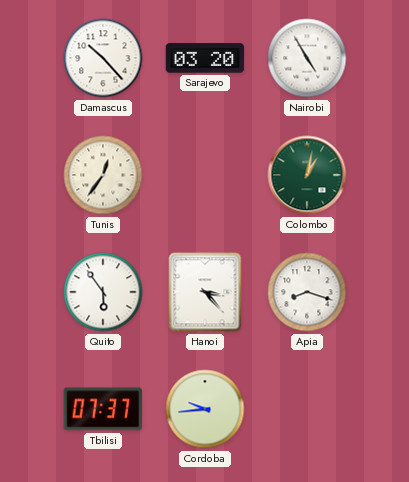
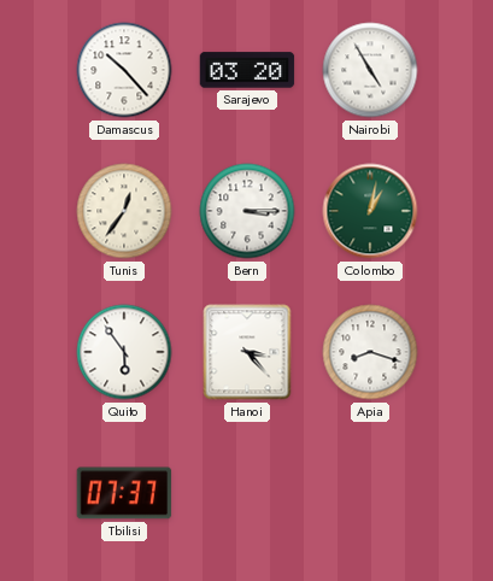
Bern: none -> 3:15
Cordoba: 9:44 -> none
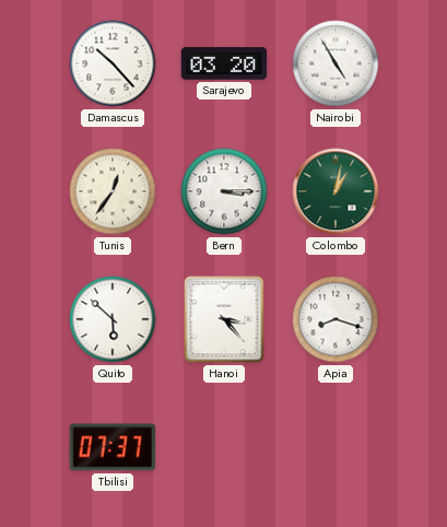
Quito: 5:54 -> 5:52
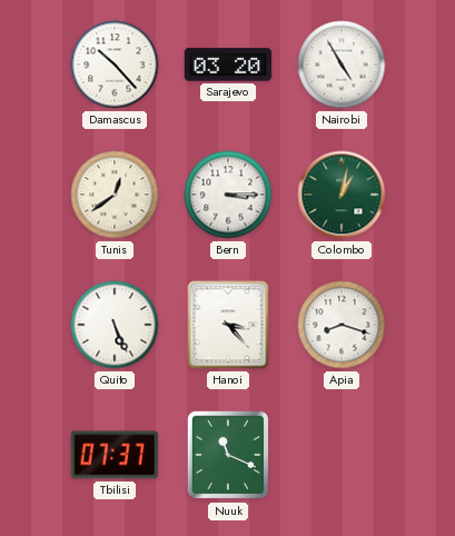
Tunis: 12:36 -> 12:39
Quito: 5:52 -> 5:26
Nuuk: none -> 11:19
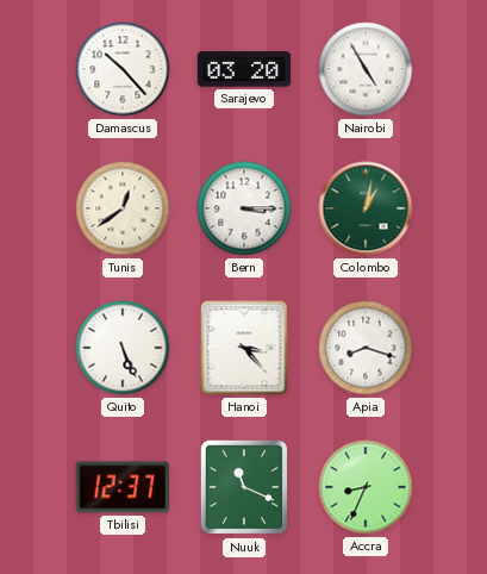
Tbilisi: 07:37 -> 12:37
Accra: none -> 8:34
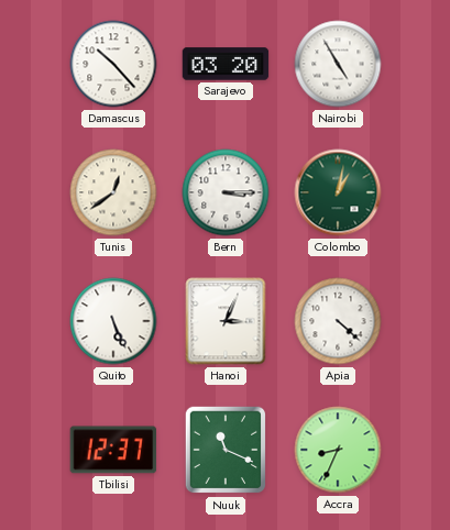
Hanoi: 3:23 -> 3:04
Apia: 8:18 -> 4:22
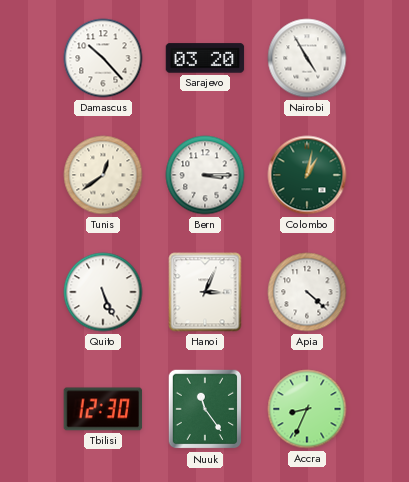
Tbilisi: 12:37 -> 12:30
Nuuk: 11:19 -> 11:24
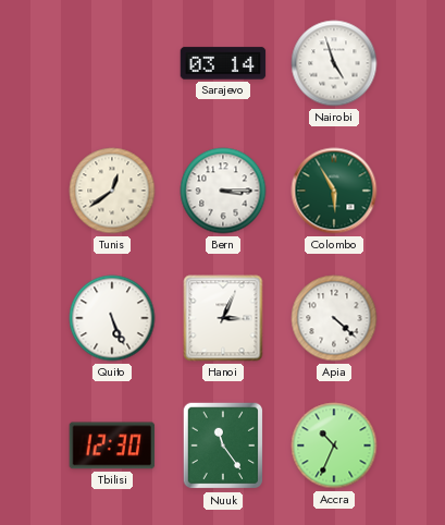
Damascus: 10:23 -> none
Sarajevo: 03:20 -> 03:14
Nairobi: 4:55 -> 4:57
Colombo: 1:02 -> 5:55
Accra: 8:34 -> 10:34
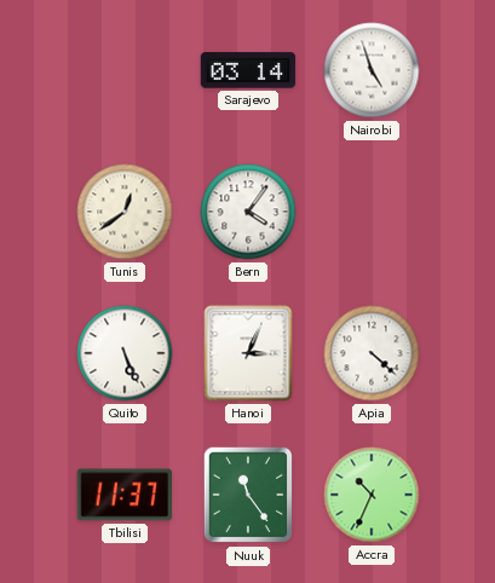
Bern: 3:15 -> 4:06
Colombo: 5:55 -> none
Tbilisi: 12:30 -> 11:37
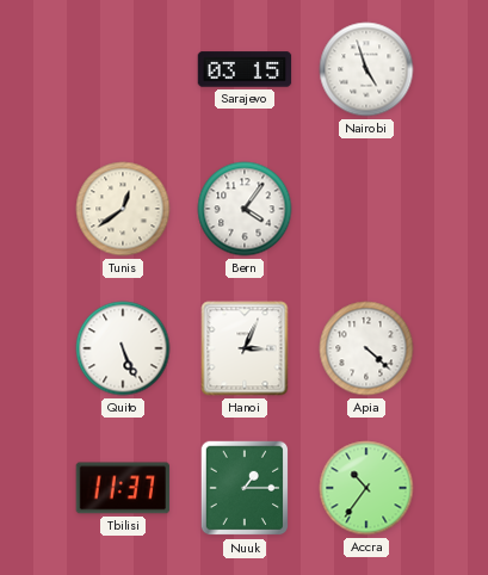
Sarajevo: 03:14 -> 03:15
Nuuk: 11:24 -> 1:15
Accra: 10:34 -> 10:36
